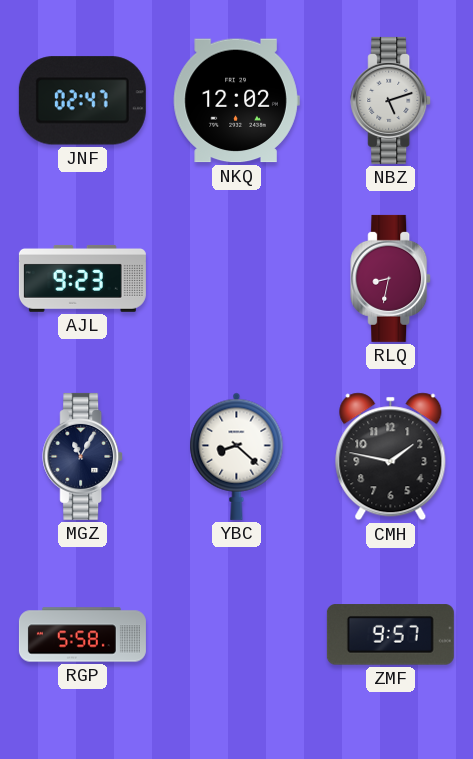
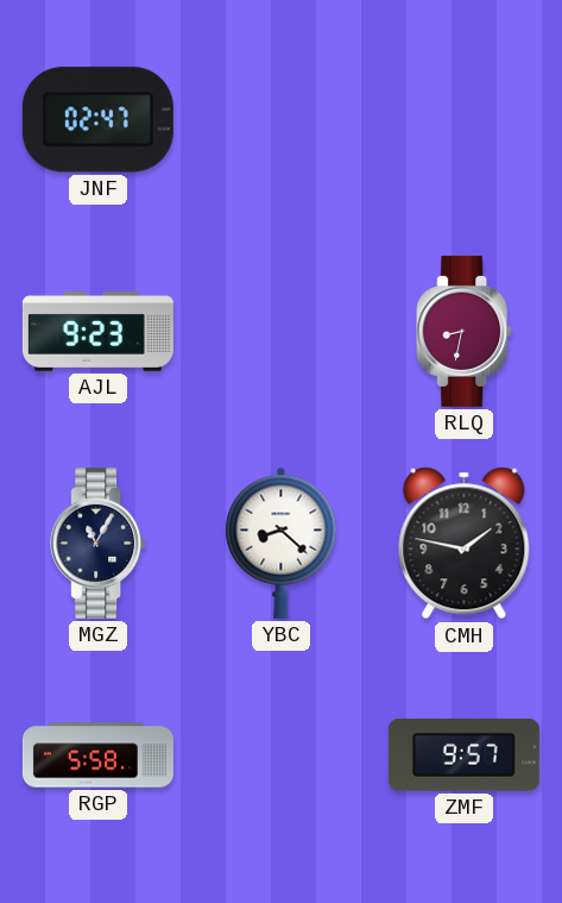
NKQ: 12:02 -> none
NBZ: 5:12 -> none
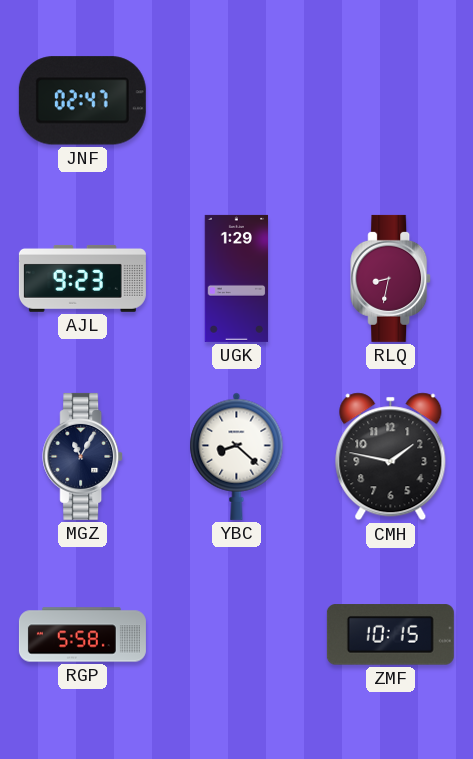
UGK: none -> 1:29
ZMF: 9:57 -> 10:15
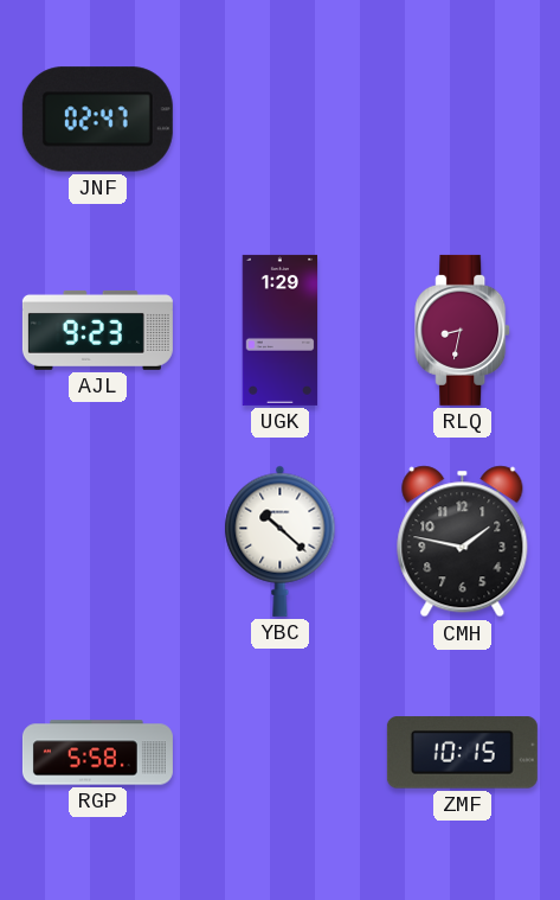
MGZ: 11:05 -> none
YBC: 8:22 -> 10:22
